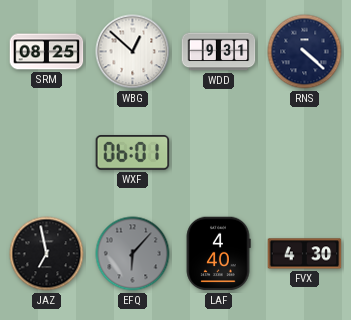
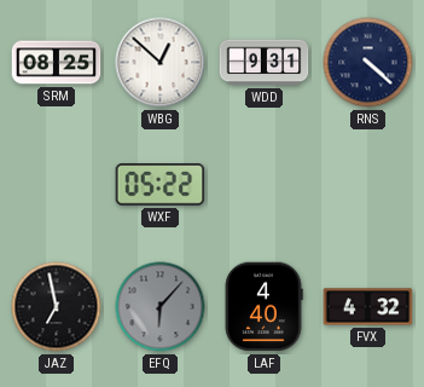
WXF: 06:01 -> 05:22
FVX: 4:30 -> 4:32
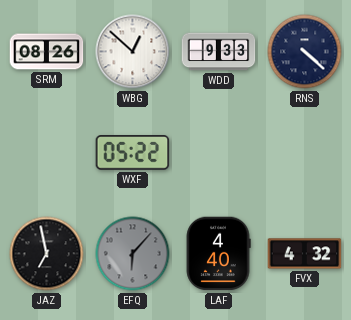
SRM: 08:25 -> 08:26
WDD: 9:31 -> 9:33
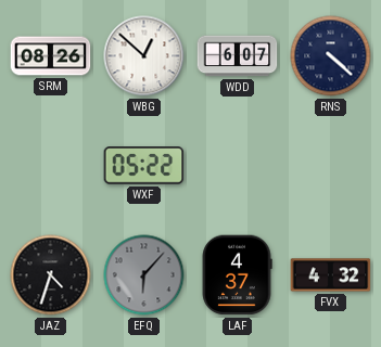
WDD: 9:33 -> 6:07
JAZ: 6:58 -> 4:33
LAF: 4:40 -> 4:37
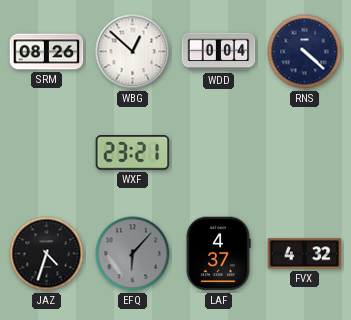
WDD: 6:07 -> 0:04
WXF: 05:22 -> 23:21
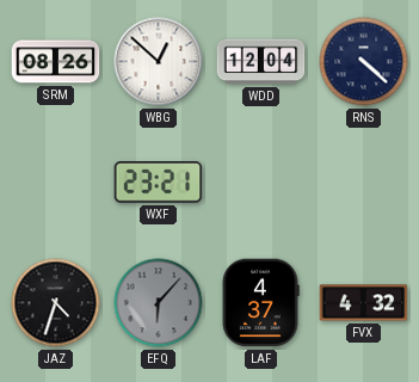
WDD: 0:04 -> 12:04
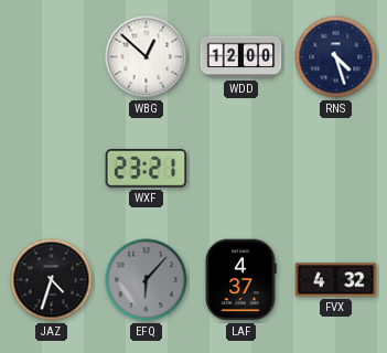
SRM: 08:26 -> none
WDD: 12:04 -> 12:00
RNS: 4:22 -> 4:27
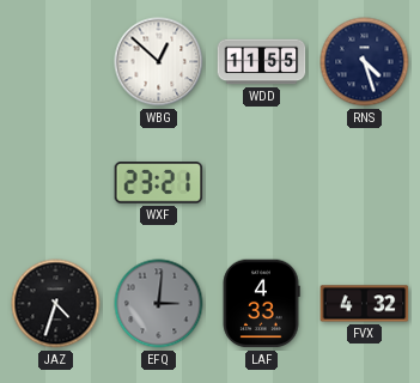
WDD: 12:00 -> 11:55
EFQ: 6:07 -> 3:01
LAF: 4:37 -> 4:33
